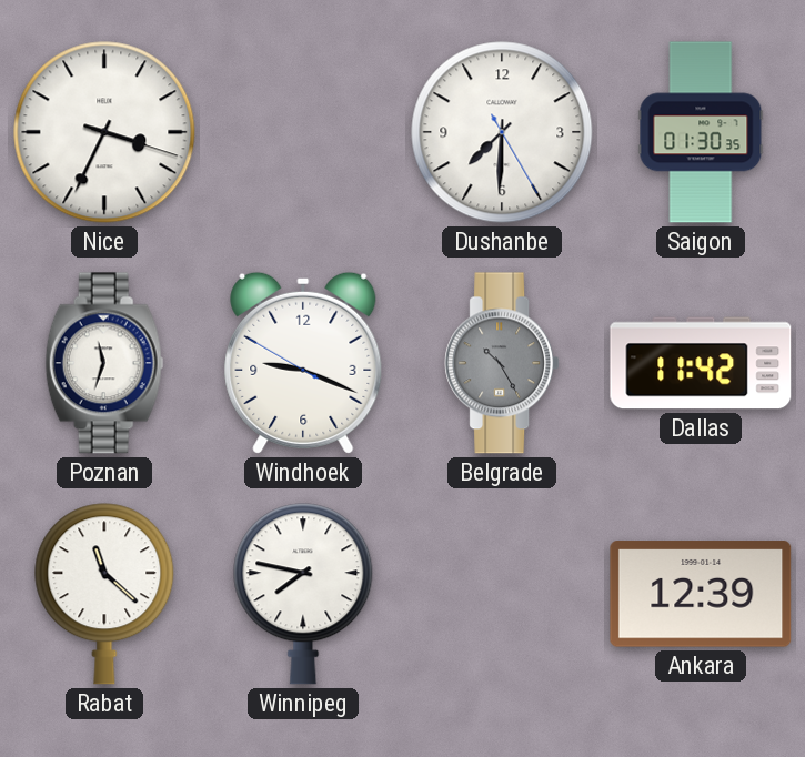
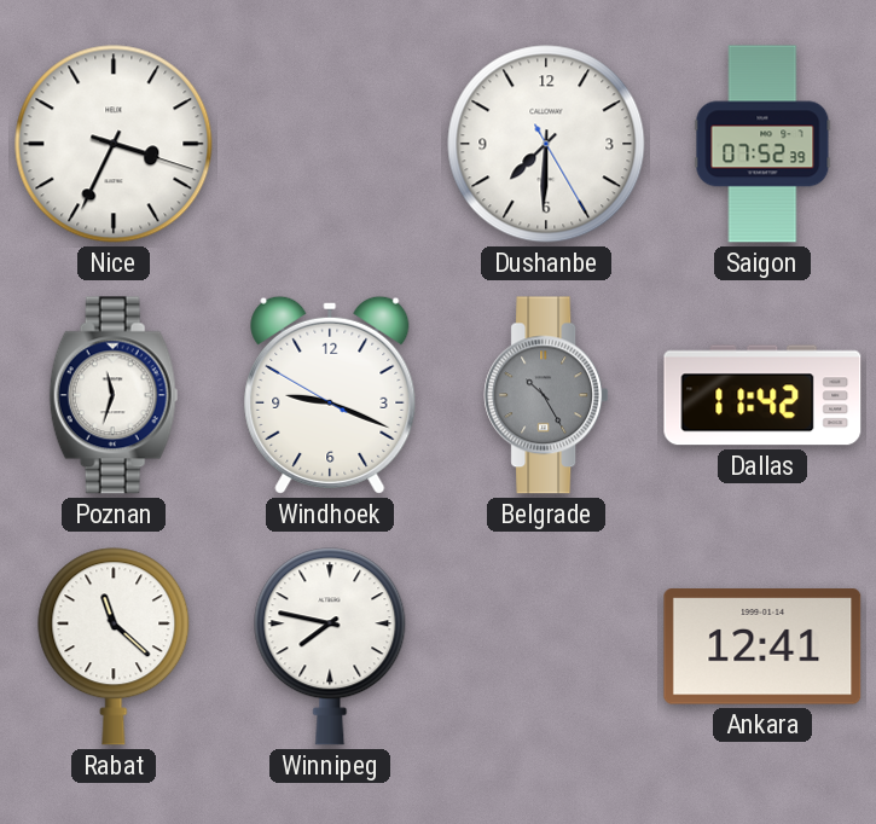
Saigon: 01:30 -> 07:52
Ankara: 12:39 -> 12:41
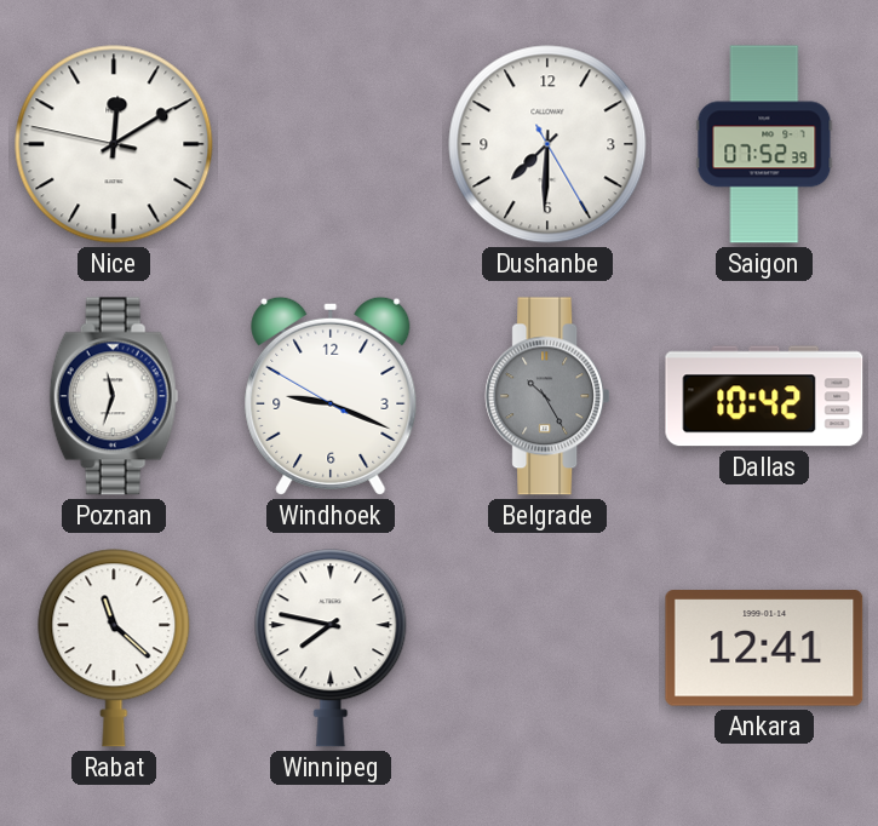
Nice: 3:34 -> 12:09
Dallas: 11:42 -> 10:42
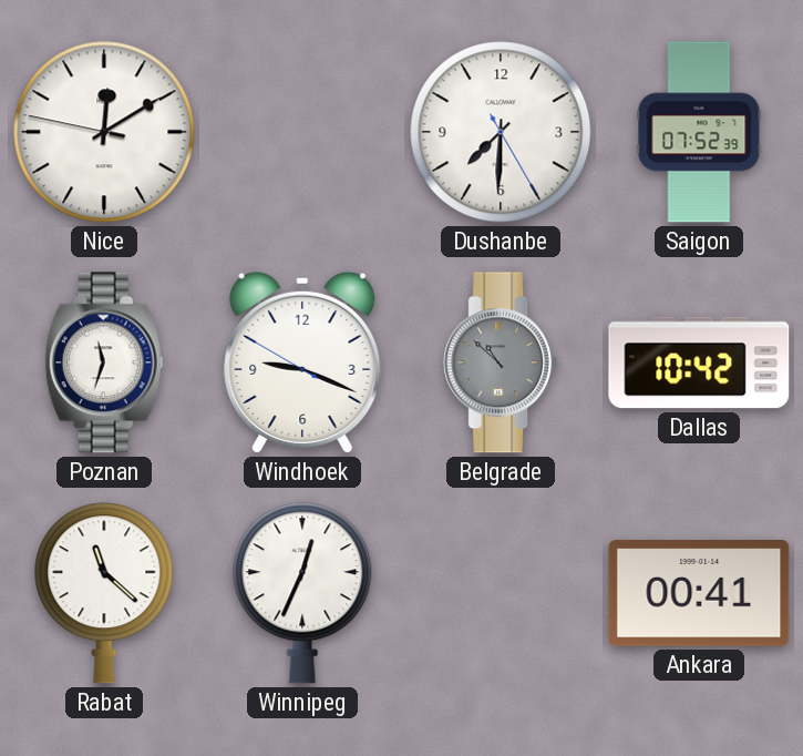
Belgrade: 10:25 -> 10:52
Winnipeg: 7:47 -> 12:34
Ankara: 12:41 -> 00:41
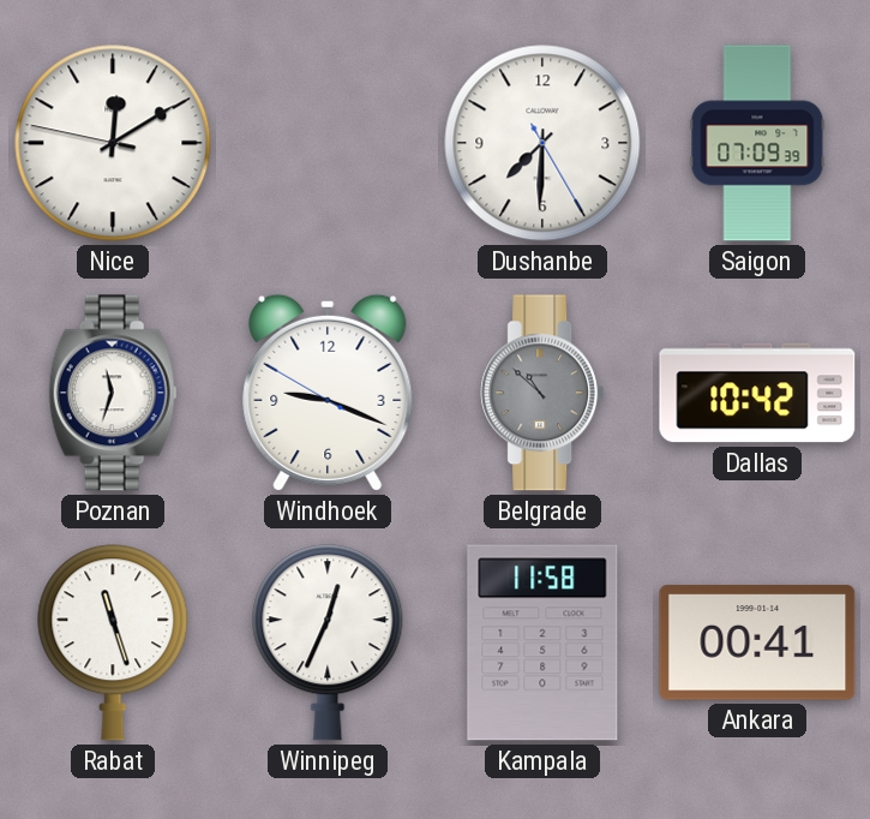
Saigon: 07:52 -> 07:09
Rabat: 11:22 -> 11:27
Kampala: none -> 11:58
